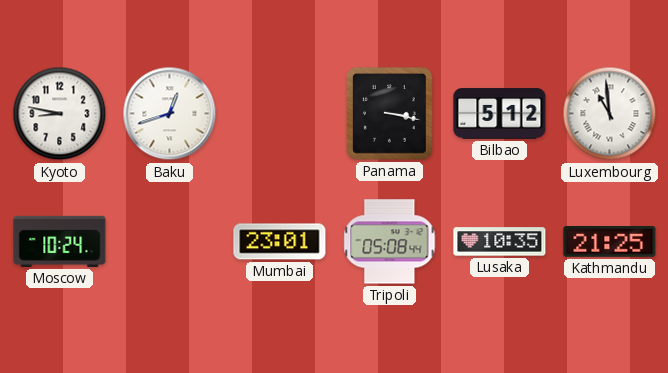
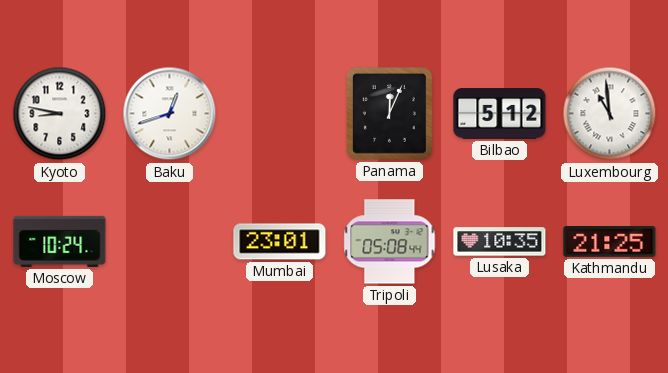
Panama: 3:17 -> 12:04
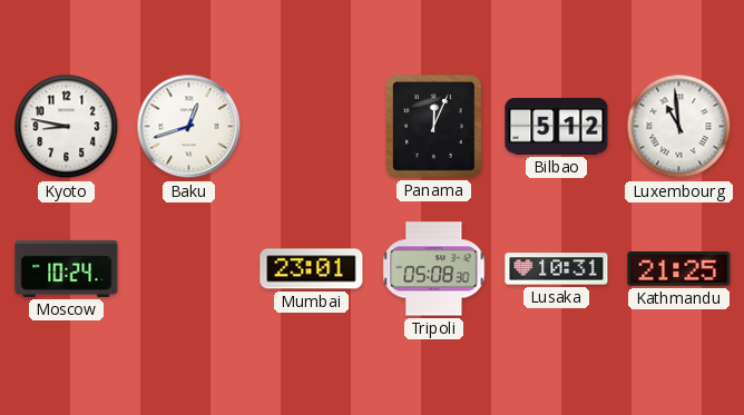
Tripoli: 05:08:44 -> 05:08:30
Lusaka: 10:35 -> 10:31
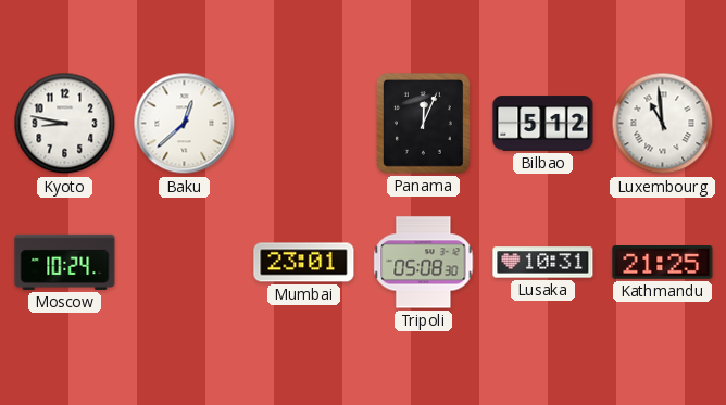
Baku: 12:42 -> 12:38
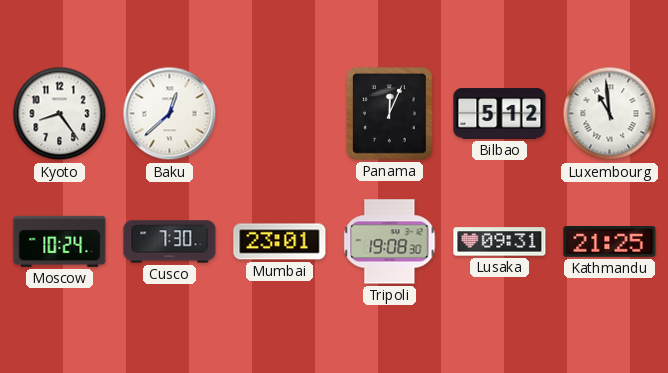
Kyoto: 8:47 -> 8:24
Cusco: none -> 7:30
Tripoli: 05:08 -> 19:08
Lusaka: 10:31 -> 09:31
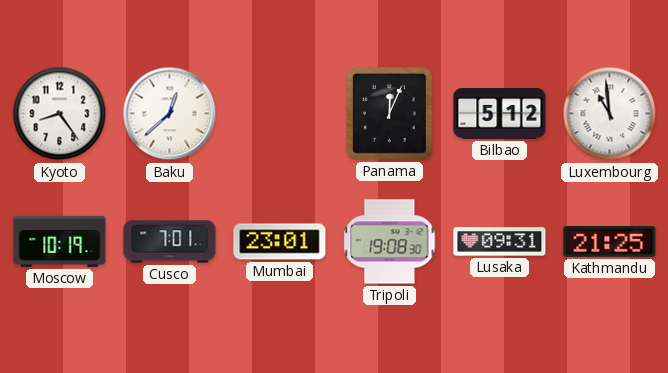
Moscow: 10:24 -> 10:19
Cusco: 7:30 -> 7:01
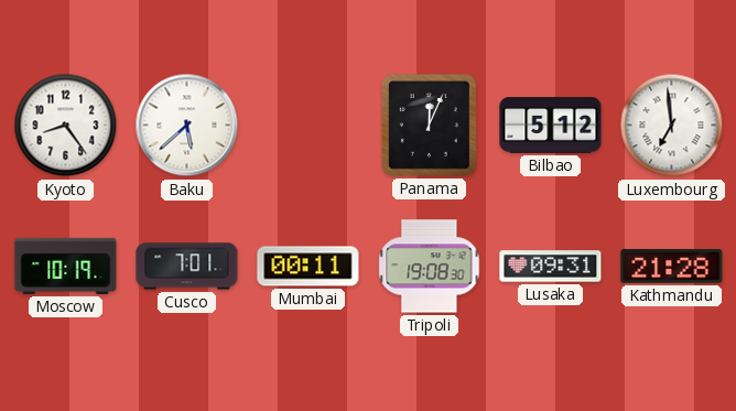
Baku: 12:38 -> 5:38
Luxembourg: 10:59 -> 6:59
Mumbai: 23:01 -> 00:11
Kathmandu: 21:25 -> 21:28
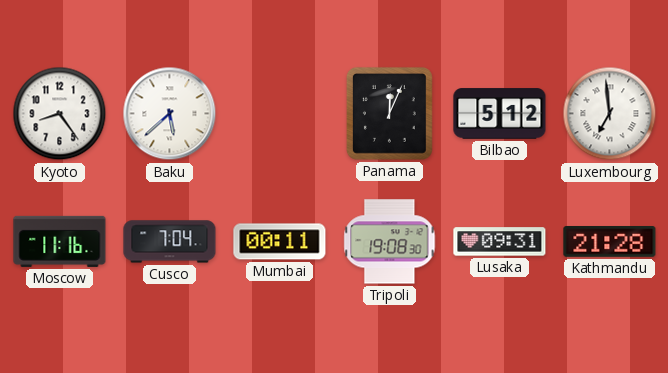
Moscow: 10:19 -> 11:16
Cusco: 7:01 -> 7:04
